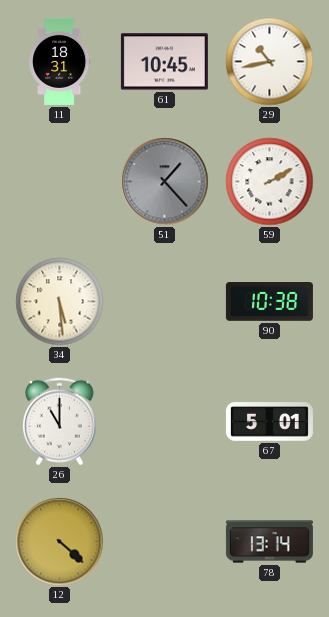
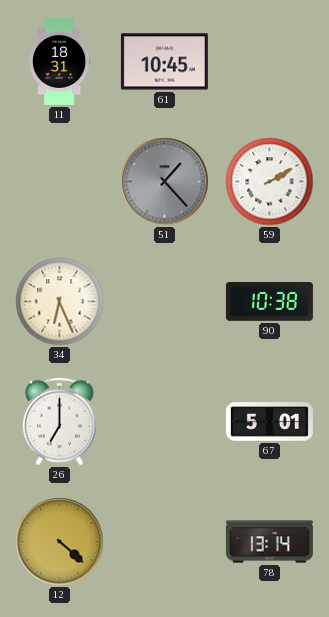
29: 10:43 -> none
34: 5:29 -> 6:26
26: 11:00 -> 7:00
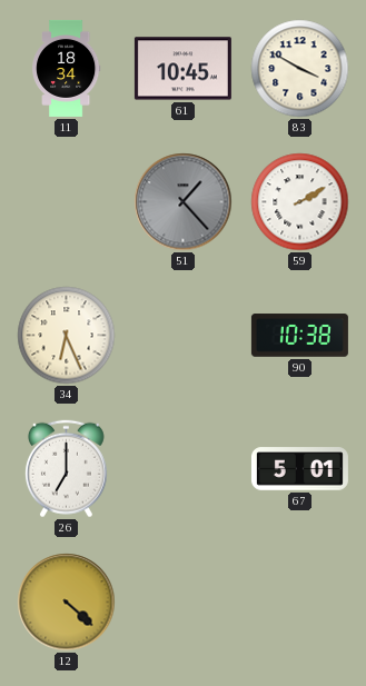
11: 18:31 -> 18:34
83: none -> 3:50
78: 13:14 -> none
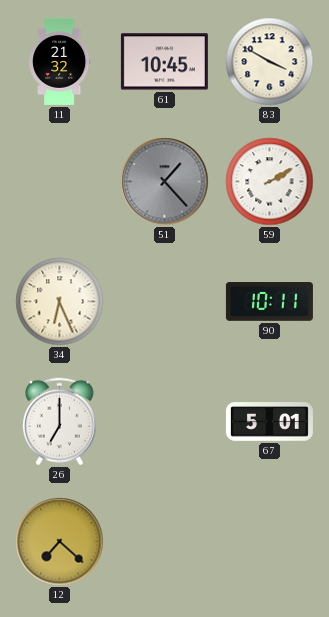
11: 18:34 -> 21:32
90: 10:38 -> 10:11
12: 4:22 -> 7:22
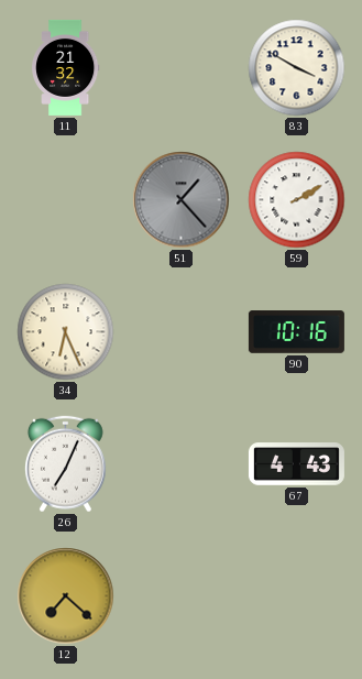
61: 10:45 -> none
90: 10:11 -> 10:16
26: 7:00 -> 7:04
67: 5:01 -> 4:43
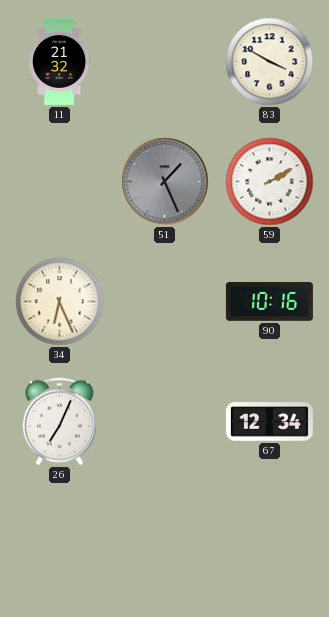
51: 1:23 -> 1:26
67: 4:43 -> 12:34
12: 7:22 -> none
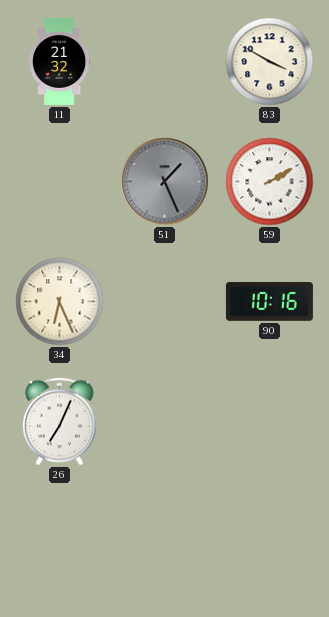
67: 12:34 -> none
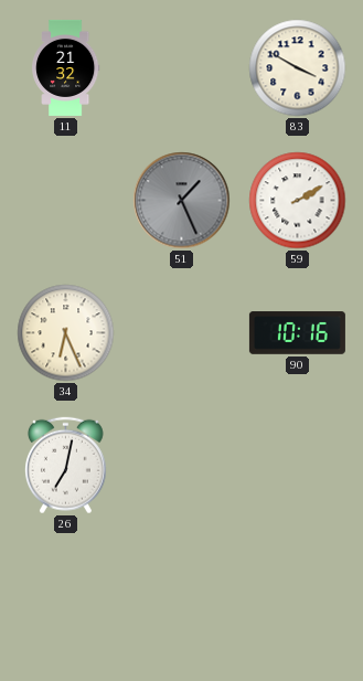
26: 7:04 -> 7:02
